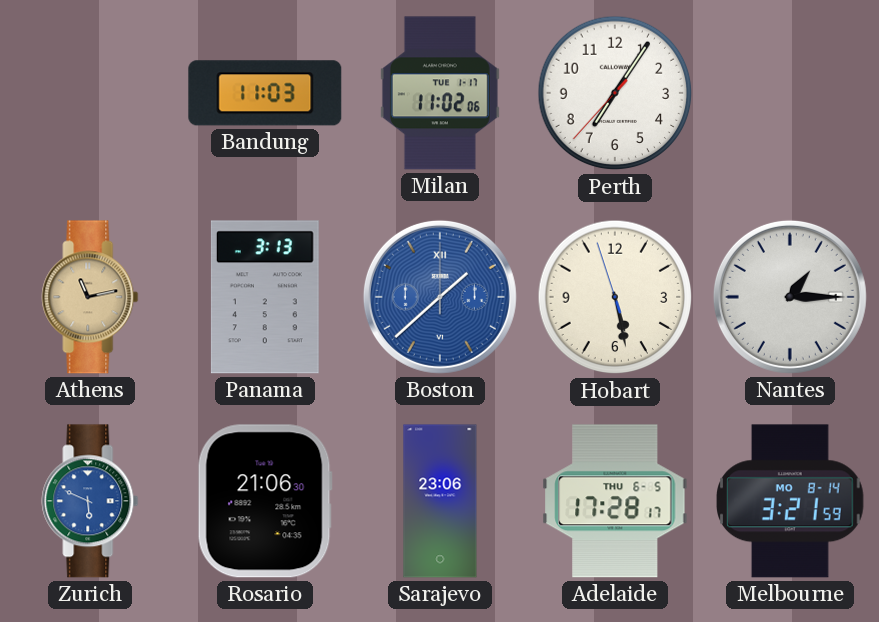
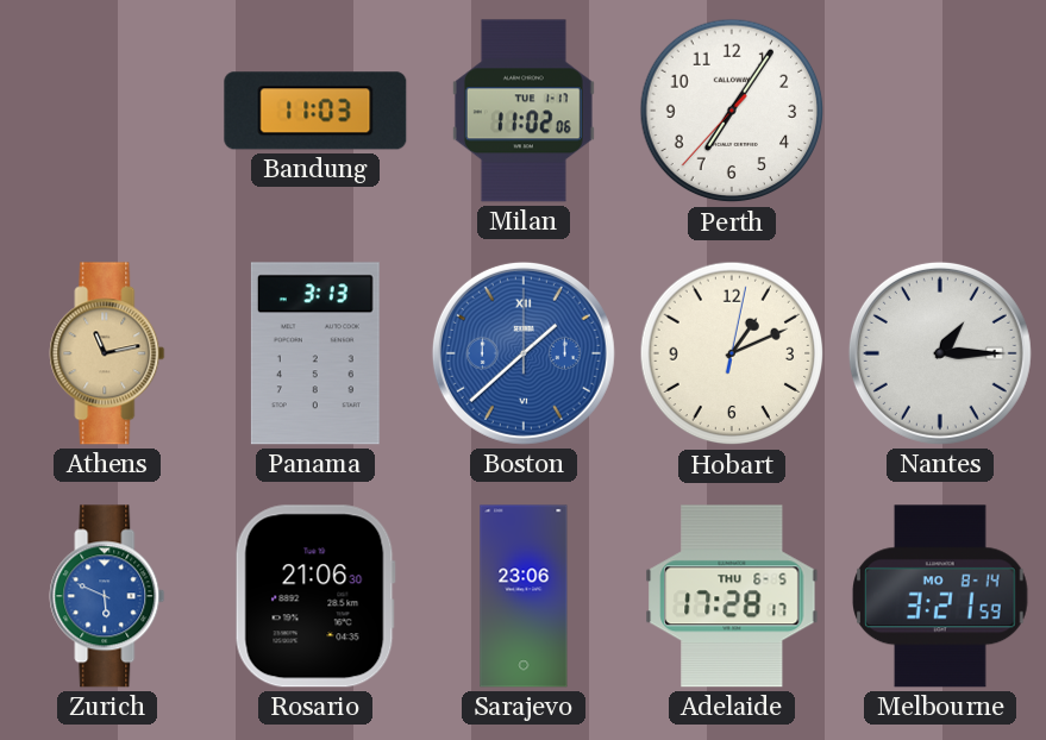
Hobart: 5:27 -> 1:11
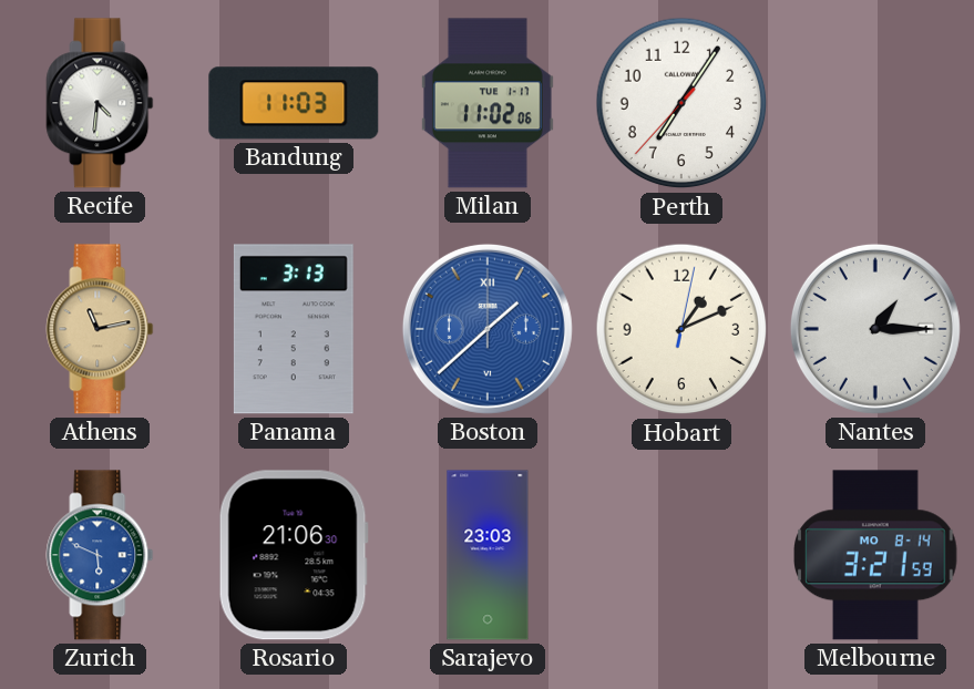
Recife: none -> 4:31
Sarajevo: 23:06 -> 23:03
Adelaide: 17:28 -> none
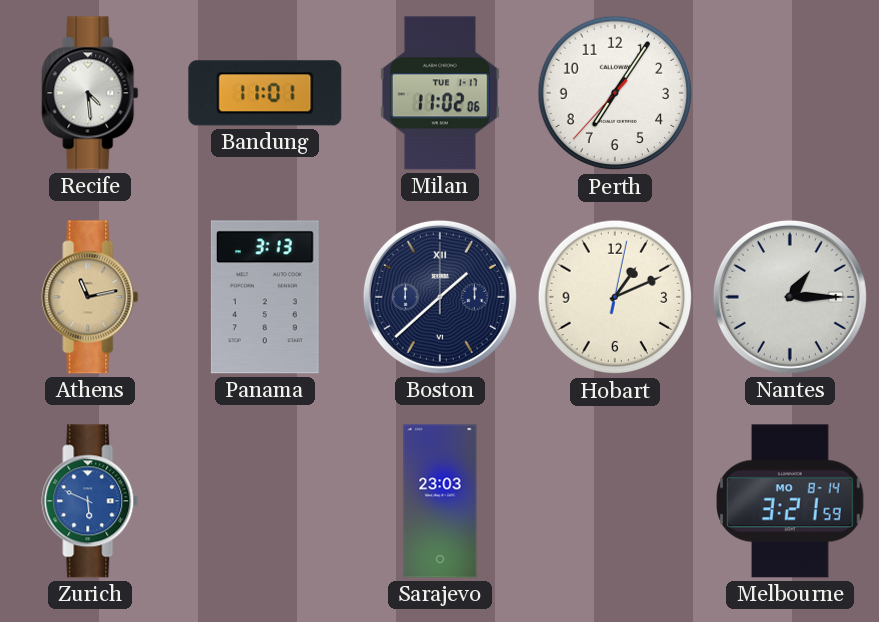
Recife: 4:31 -> 4:29
Bandung: 11:03 -> 11:01
Boston dial: blue -> navy
Rosario: 21:06 -> none
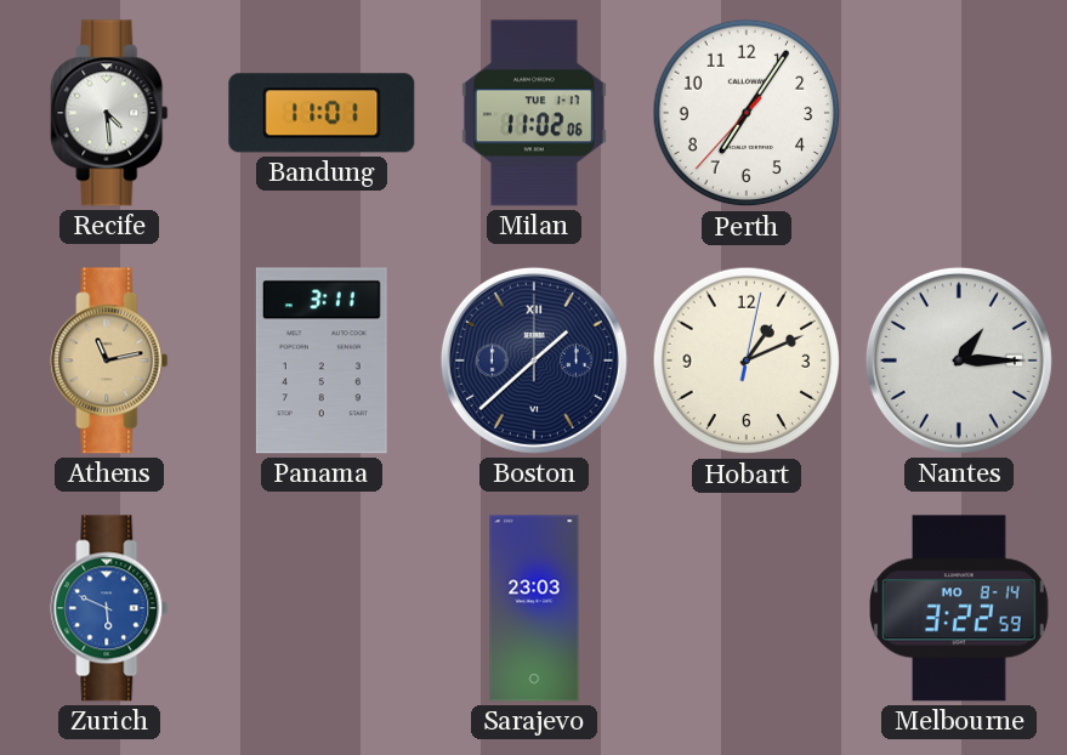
Panama: 3:13 -> 3:11
Melbourne: 3:21 -> 3:22
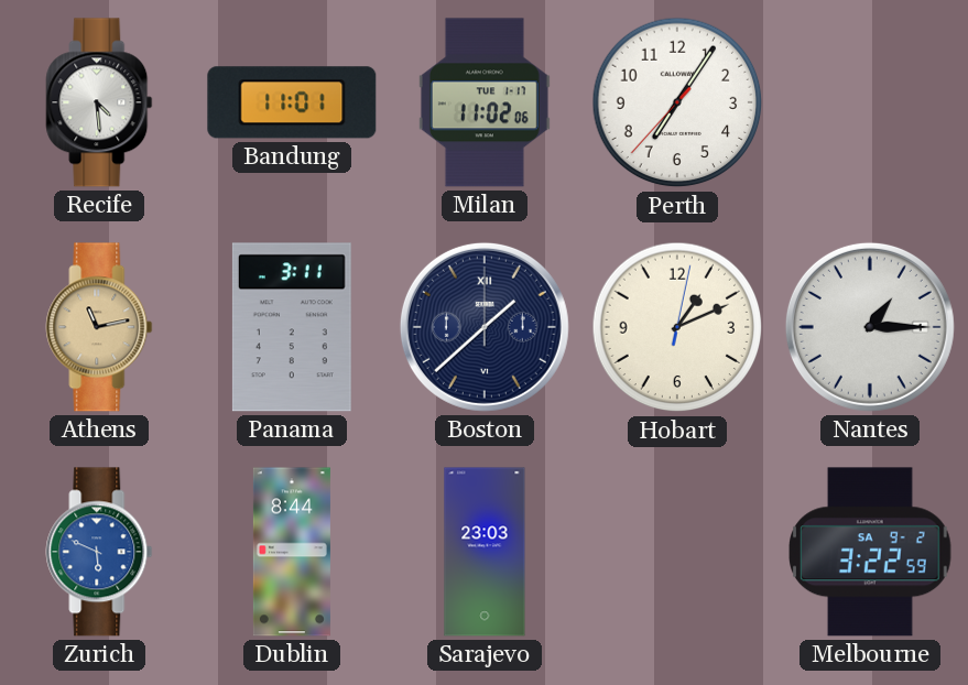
Dublin: none -> 8:44
Melbourne date: MO 8-14 -> SA 9-2
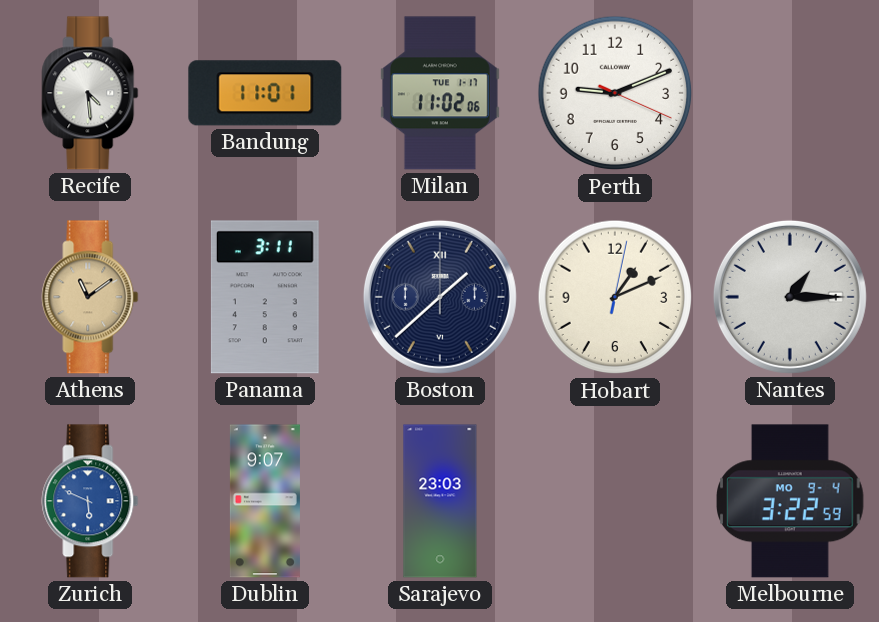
Perth: 7:05 -> 9:11
Athens: 11:13 -> 11:09
Dublin: 8:44 -> 9:07
Melbourne date: SA 9-2 -> MO 9-4
